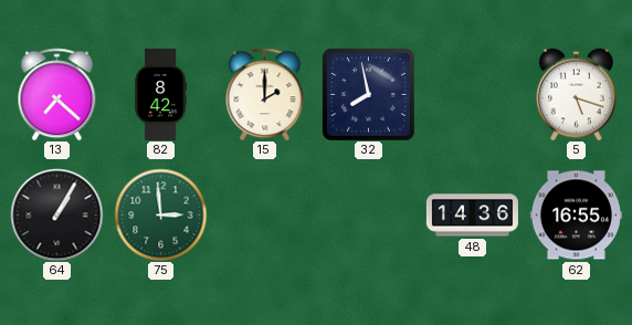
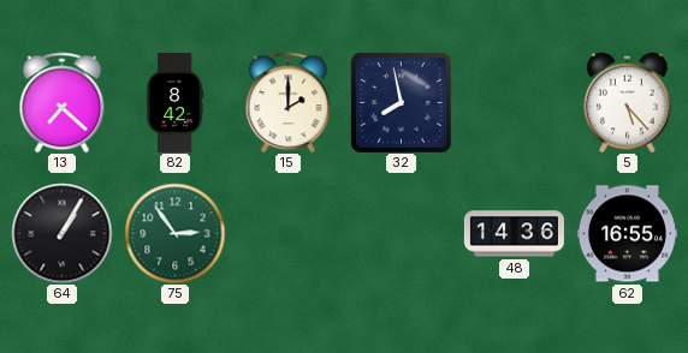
5: 5:18 -> 5:23
75: 2:59 -> 2:54
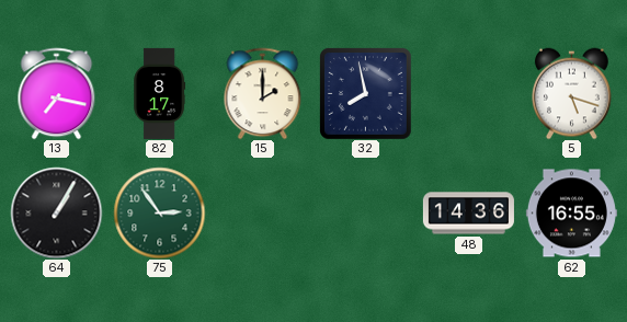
13: 7:22 -> 7:17
82: 8:42 -> 8:17
5: 5:23 -> 5:18
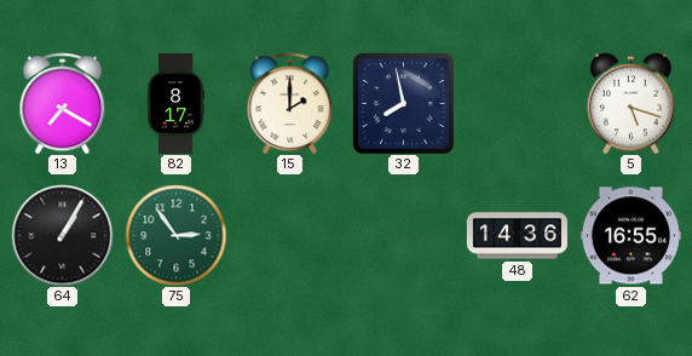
13: 7:17 -> 7:20
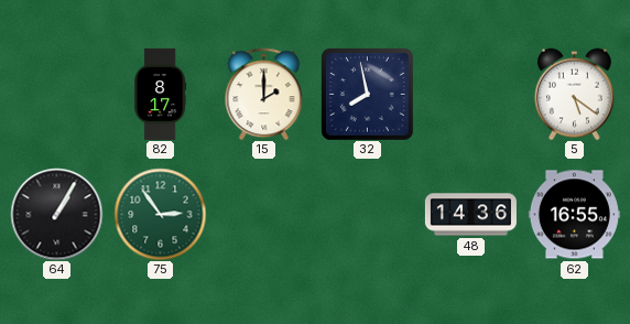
13: 7:20 -> none
5: 5:18 -> 5:21
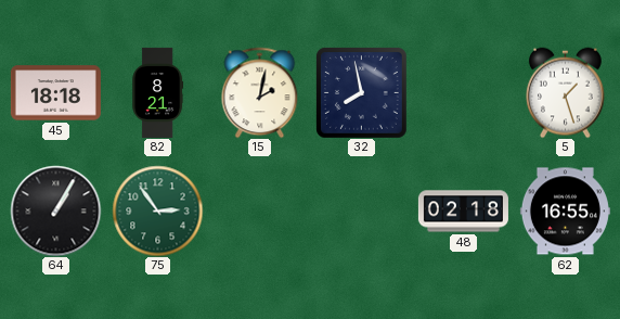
45: none -> 18:18
82: 8:17 -> 8:21
15: 2:00 -> 2:02
5: 5:21 -> 1:27
48: 14:36 -> 02:18
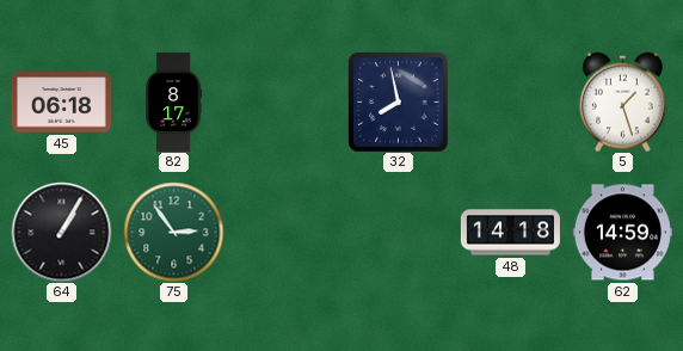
45: 18:18 -> 06:18
82: 8:21 -> 8:17
15: 2:02 -> none
48: 02:18 -> 14:18
62: 16:55 -> 14:59
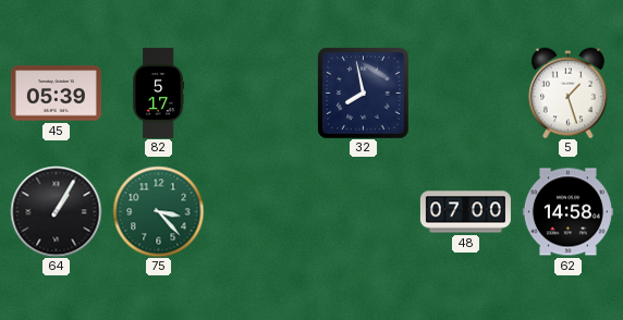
45: 06:18 -> 05:39
82: 8:17 -> 5:17
75: 2:54 -> 3:23
48: 14:18 -> 07:00
62: 14:59 -> 14:58
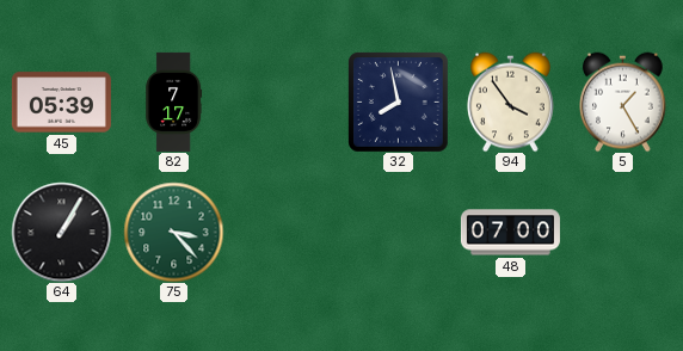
82: 5:17 -> 7:17
94: none -> 3:54
5: 1:27 -> 1:25
62: 14:58 -> none
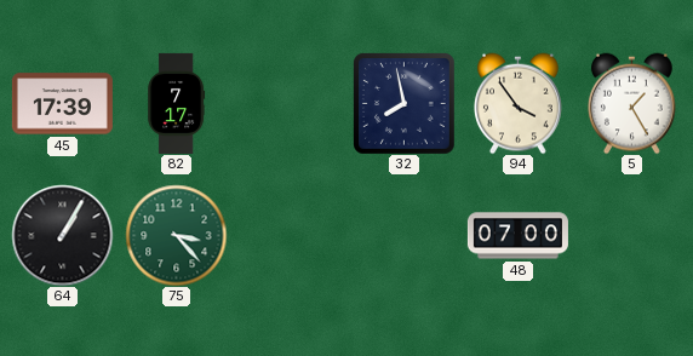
45: 05:39 -> 17:39
